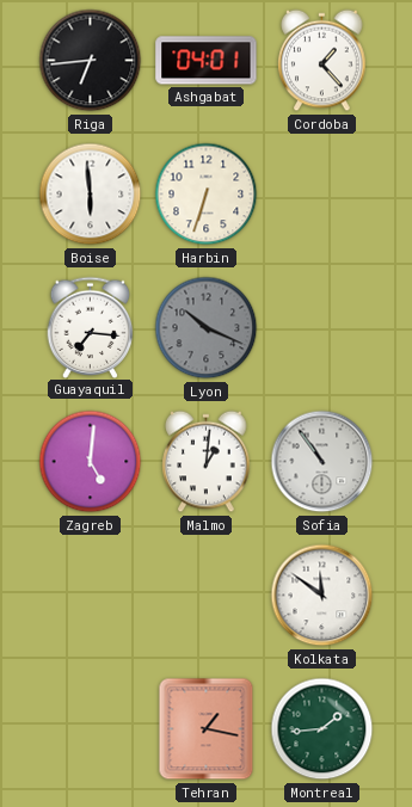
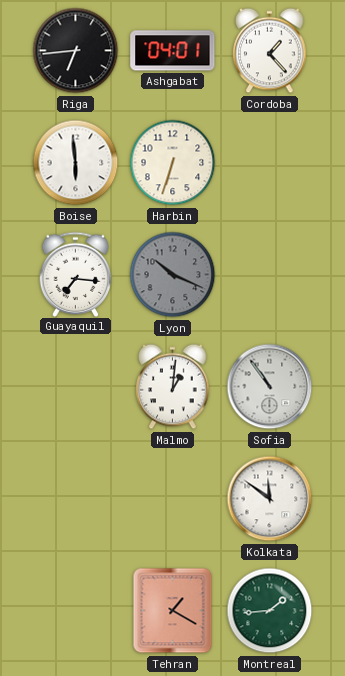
Zagreb: 5:01 -> none
Tehran: 1:17 -> 1:20
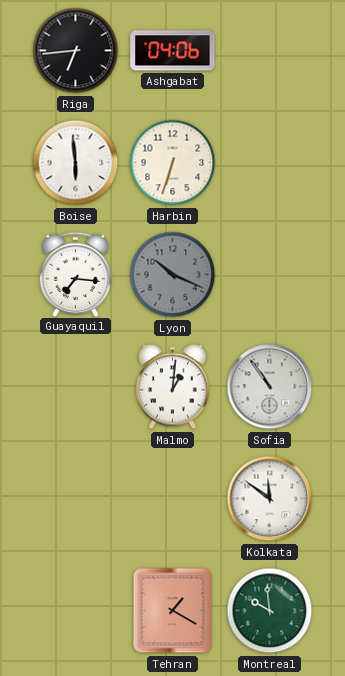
Ashgabat: 04:01 -> 04:06
Cordoba: 1:23 -> none
Montreal: 1:44 -> 9:59
